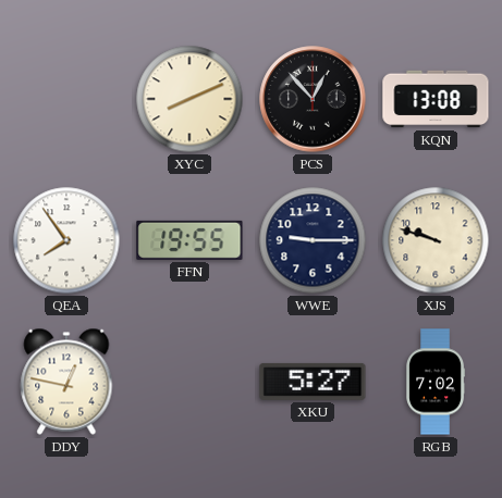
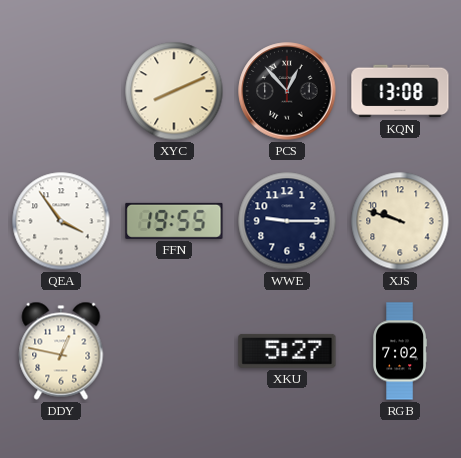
QEA: 7:54 -> 3:54
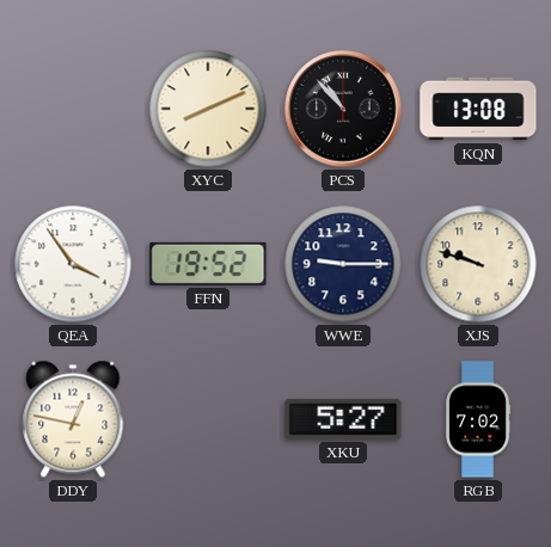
PCS: 12:53 -> 10:53
FFN: 19:55 -> 19:52
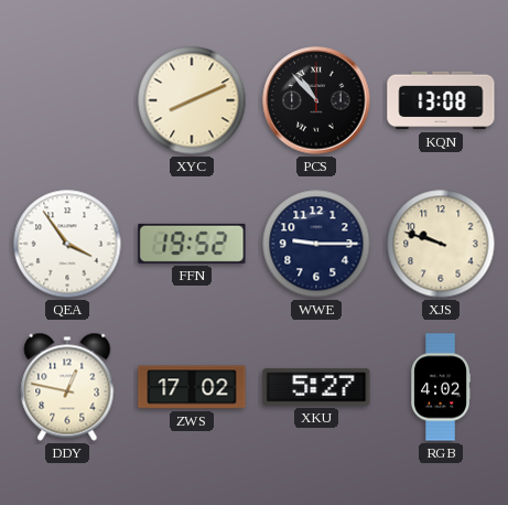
ZWS: none -> 17:02
RGB: 7:02 -> 4:02
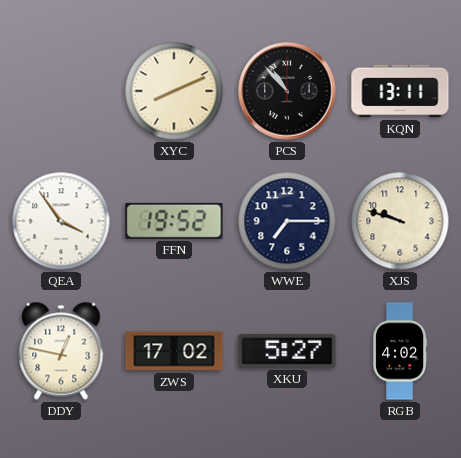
KQN: 13:08 -> 13:11
WWE: 9:15 -> 7:15
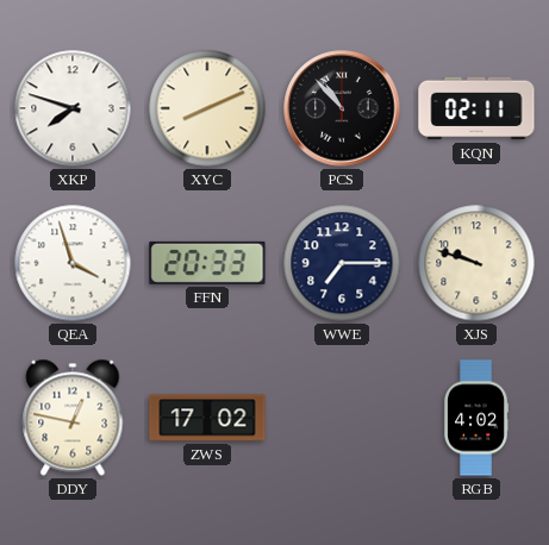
XKP: none -> 7:48
KQN: 13:11 -> 02:11
QEA: 3:54 -> 3:57
FFN: 19:52 -> 20:33
XKU: 5:27 -> none
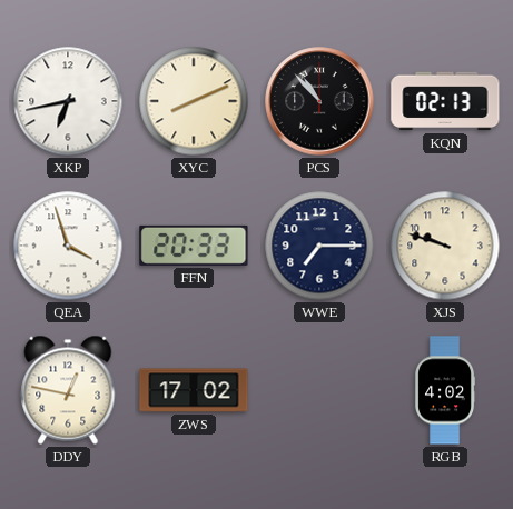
XKP: 7:48 -> 6:43
KQN: 02:11 -> 02:13
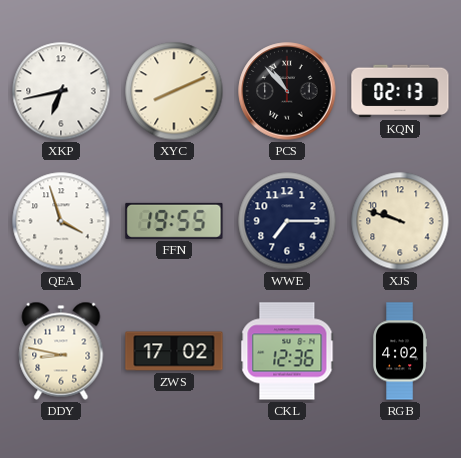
FFN: 20:33 -> 19:55
DDY: 12:47 -> 8:47
CKL: none -> 12:36
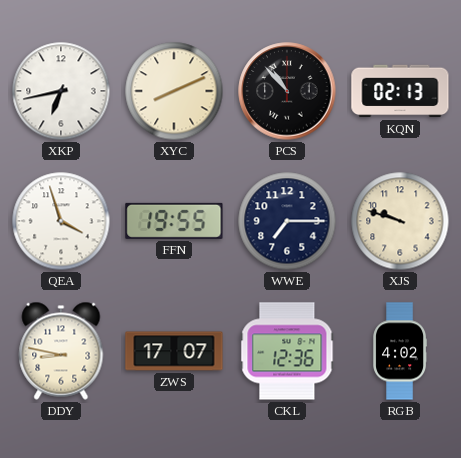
ZWS: 17:02 -> 17:07
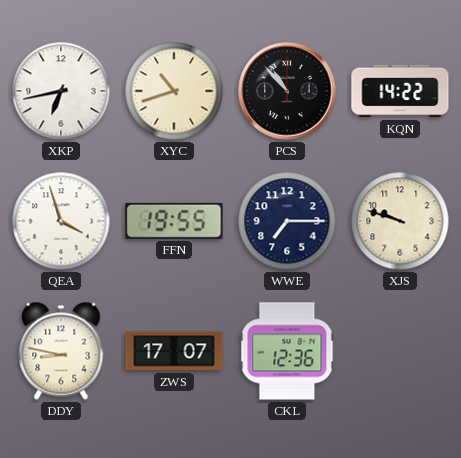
XYC: 8:11 -> 10:42
KQN: 02:13 -> 14:22
RGB: 4:02 -> none
